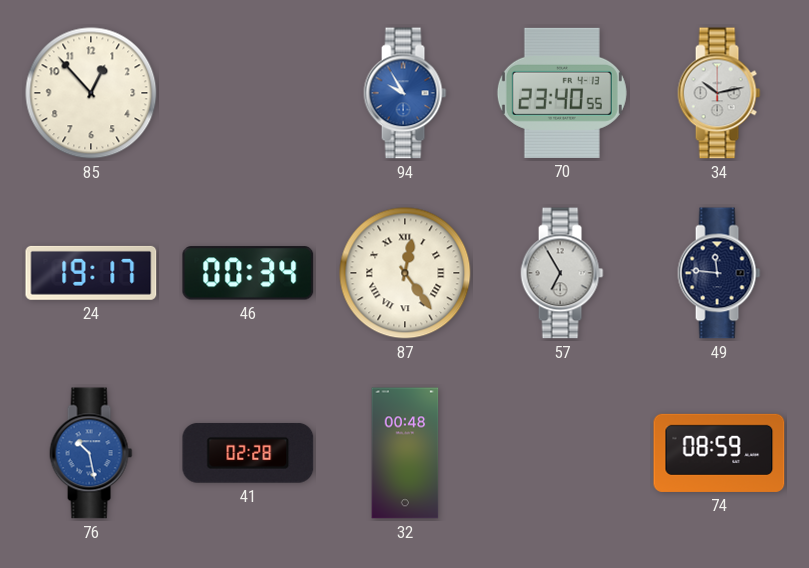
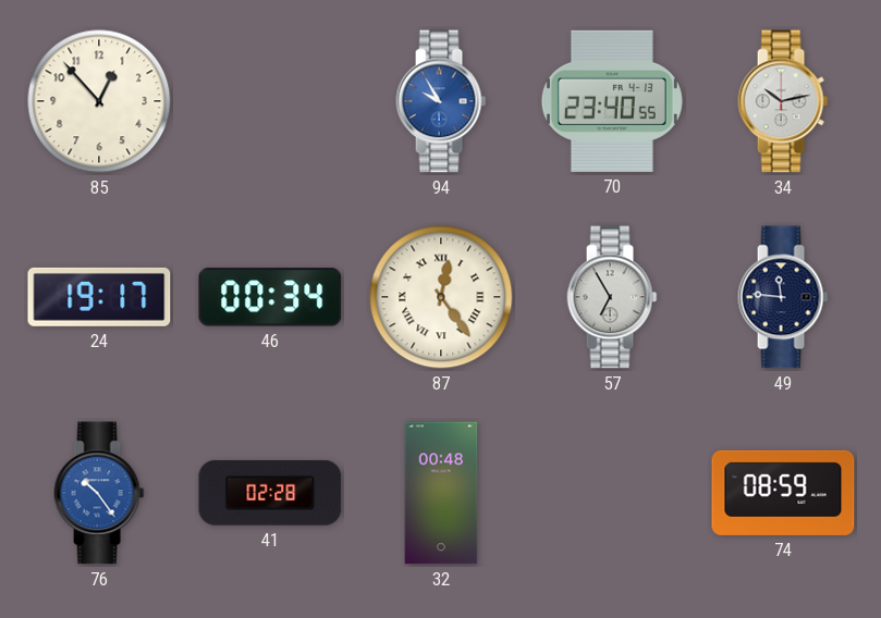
76: 10:28 -> 10:24
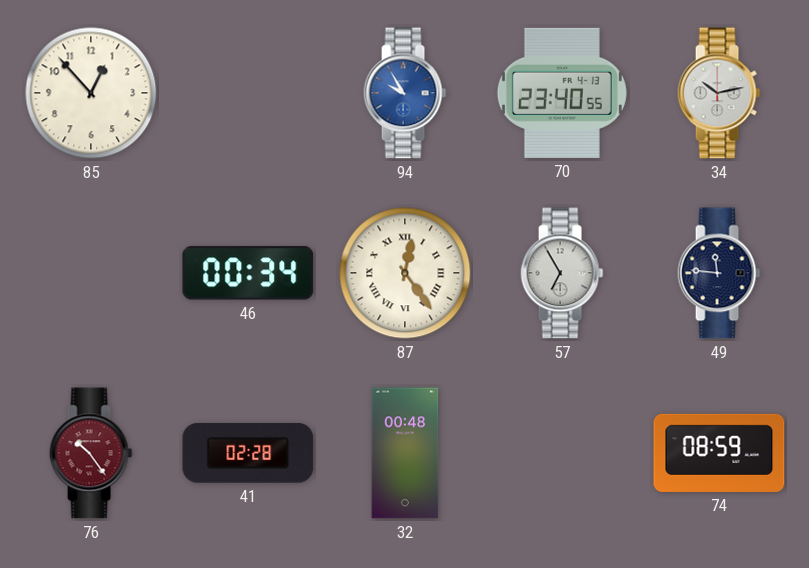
24: 19:17 -> none
76 dial: blue -> burgundy
